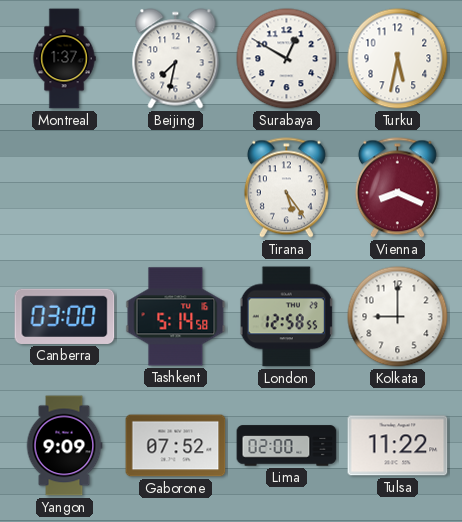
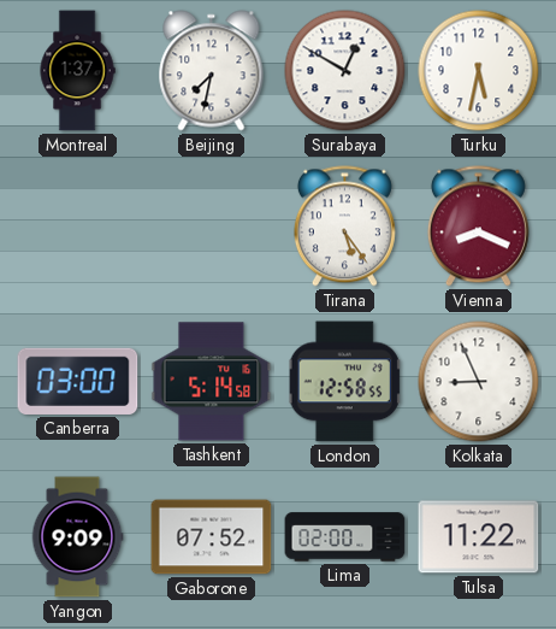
Kolkata: 9:00 -> 8:56
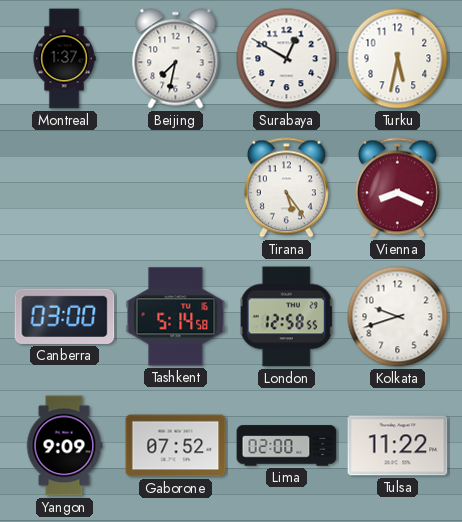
Kolkata: 8:56 -> 9:42
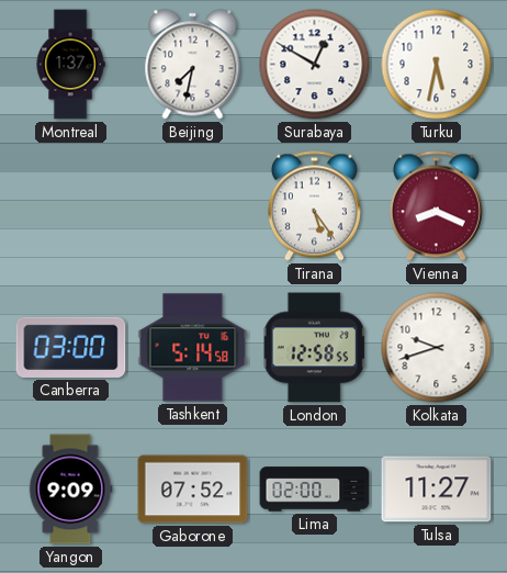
Tulsa: 11:22 -> 11:27
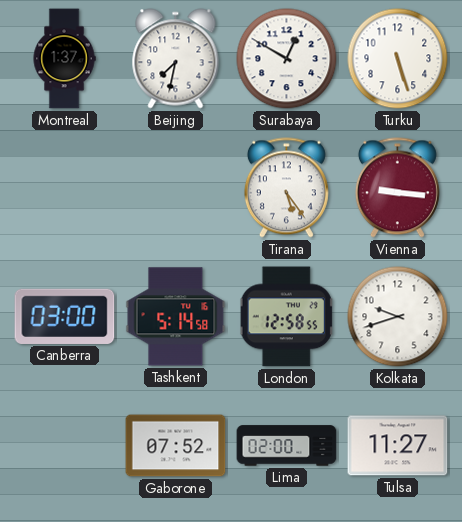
Turku: 5:32 -> 5:27
Vienna: 8:19 -> 9:16
Yangon: 9:09 -> none
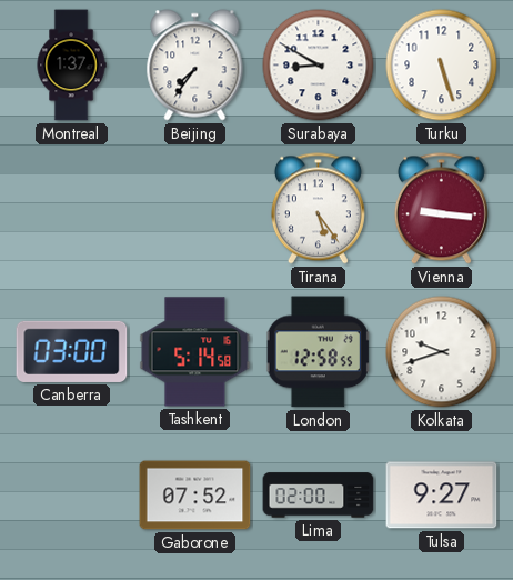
Beijing: 7:32 -> 7:36
Surabaya: 12:50 -> 8:50
Tulsa: 11:27 -> 9:27
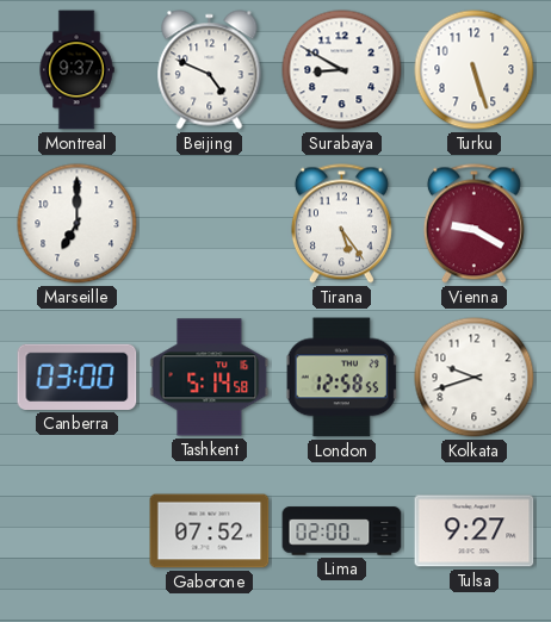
Montreal: 1:37 -> 9:37
Beijing: 7:36 -> 4:49
Marseille: none -> 7:00
Vienna: 9:16 -> 9:20
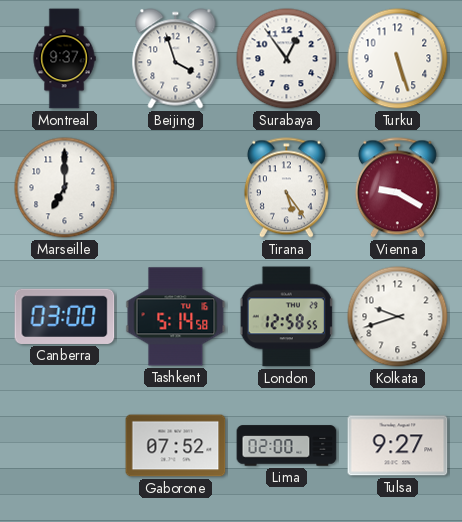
Beijing: 4:49 -> 3:57
Surabaya: 8:50 -> 12:54
